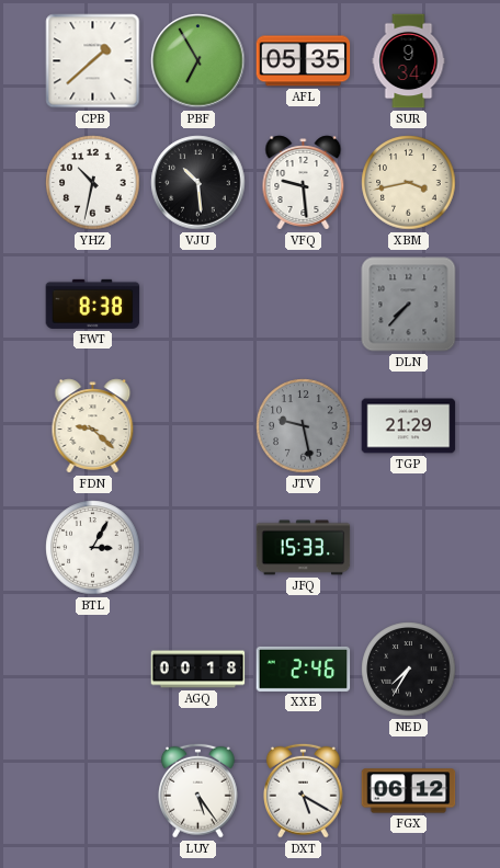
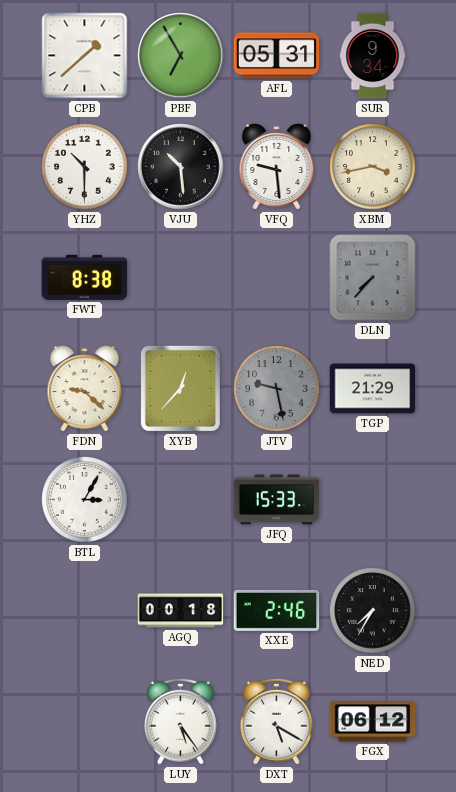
AFL: 05:35 -> 05:31
YHZ: 10:32 -> 10:30
XYB: none -> 12:37
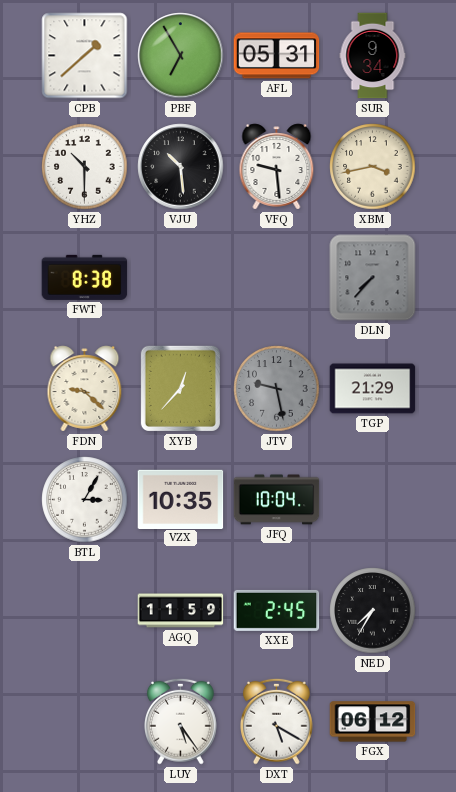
VZX: none -> 10:35
JFQ: 15:33 -> 10:04
AGQ: 00:18 -> 11:59
XXE: 2:46 -> 2:45
